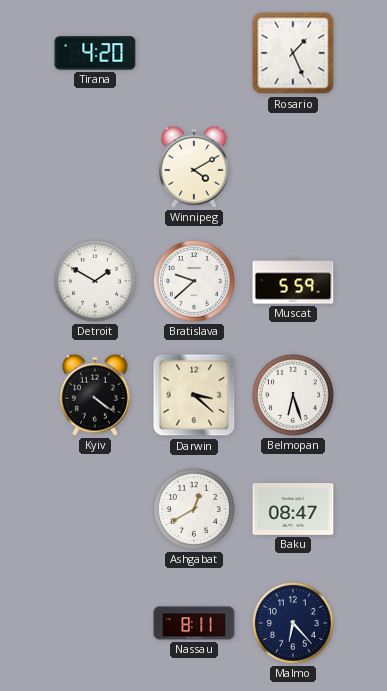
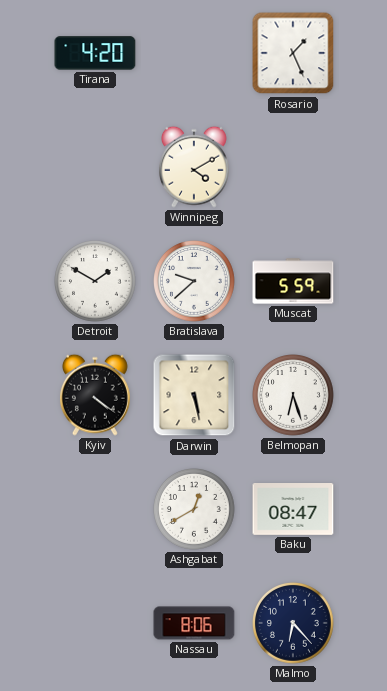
Darwin: 3:22 -> 5:28
Nassau: 8:11 -> 8:06
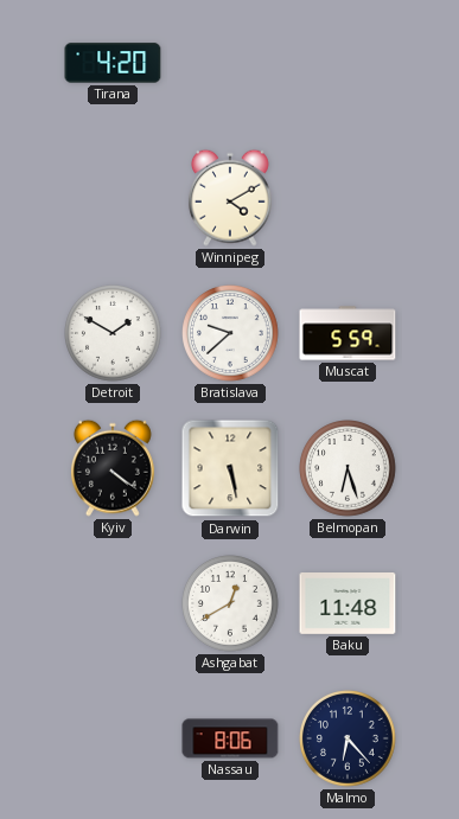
Rosario: 1:26 -> none
Baku: 08:47 -> 11:48
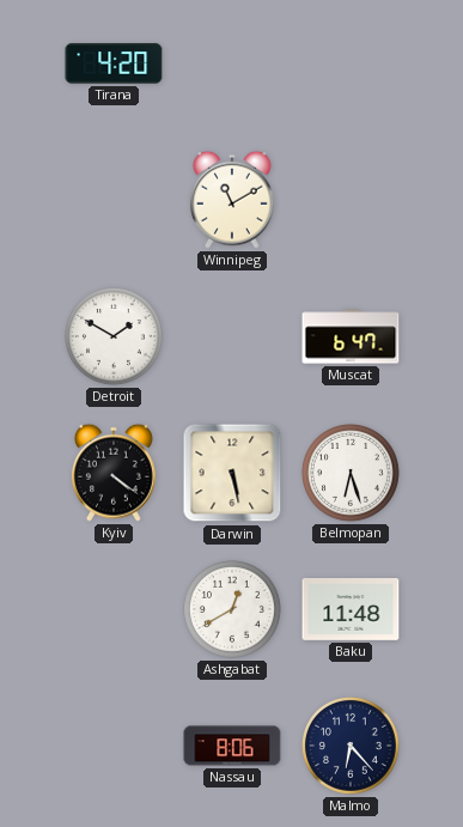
Winnipeg: 4:10 -> 11:10
Bratislava: 9:38 -> none
Muscat: 5:59 -> 6:47
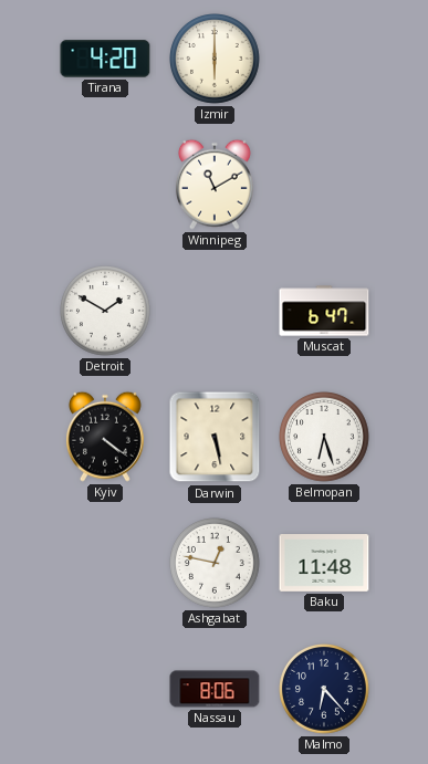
Izmir: none -> 6:00
Ashgabat: 12:40 -> 12:47
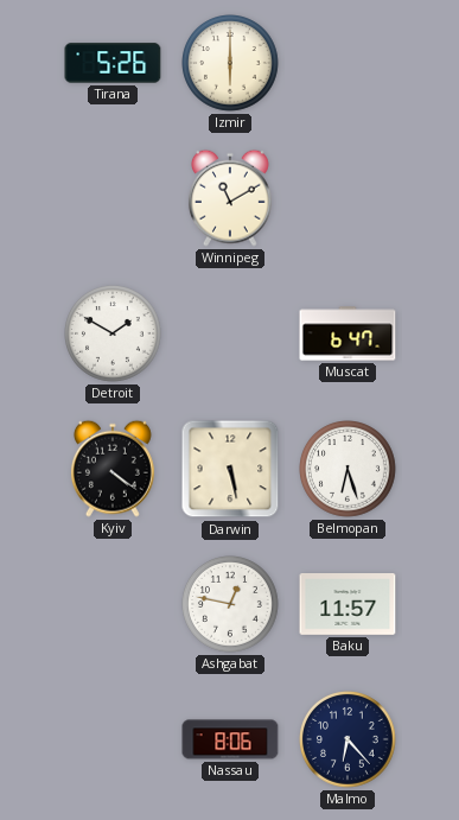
Tirana: 4:20 -> 5:26
Baku: 11:48 -> 11:57
